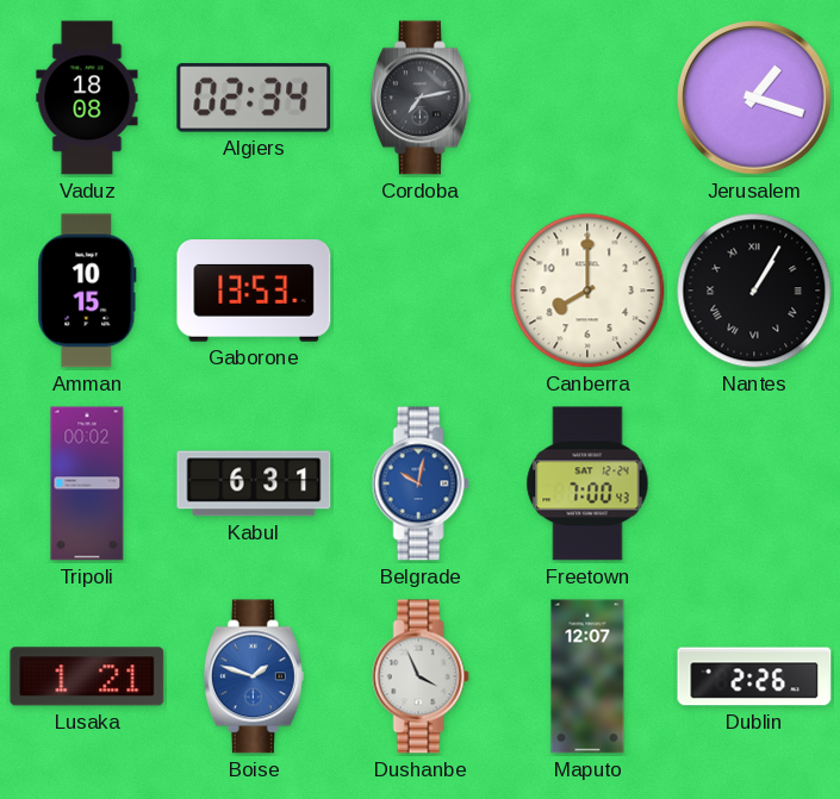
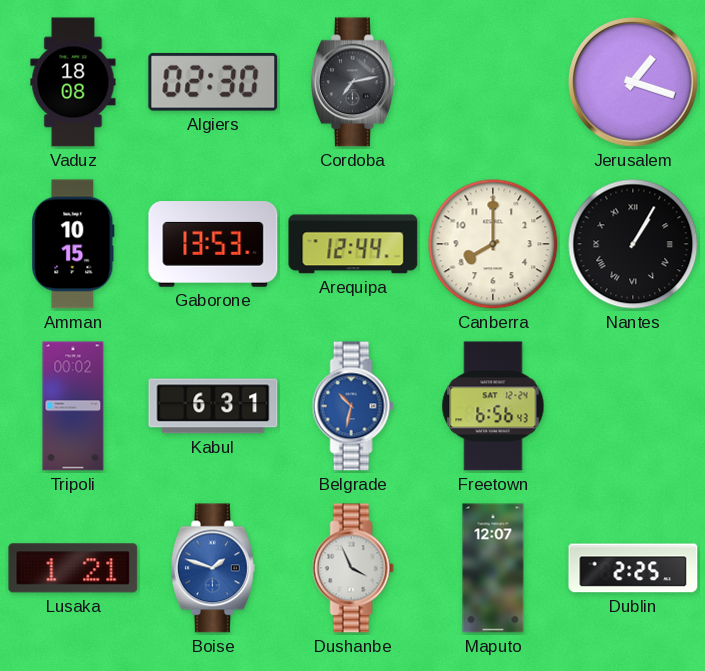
Algiers: 02:34 -> 02:30
Arequipa: none -> 12:44
Belgrade: 10:02 -> 10:32
Freetown: 7:00 -> 6:56
Dublin: 2:26 -> 2:25
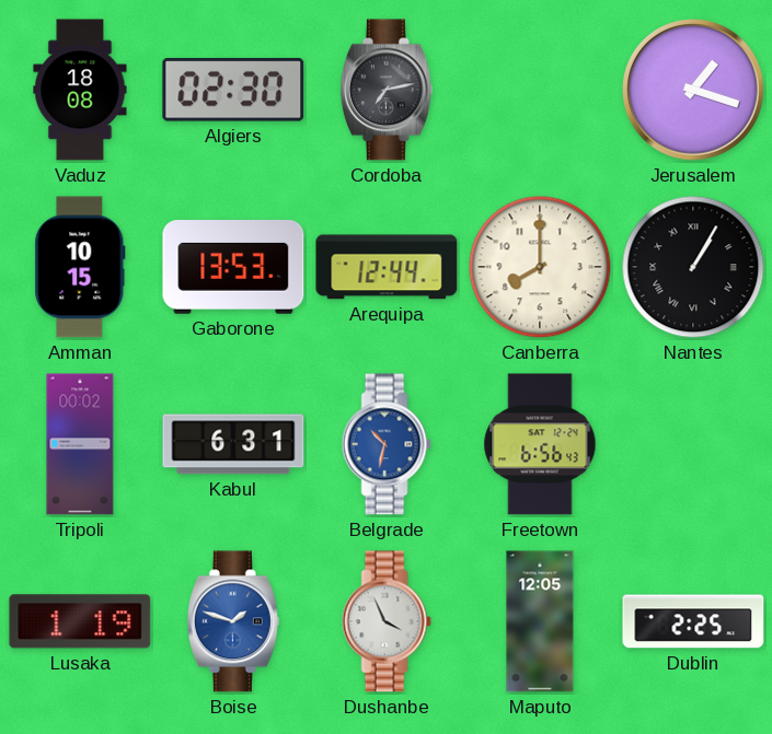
Lusaka: 1:21 -> 1:19
Maputo: 12:07 -> 12:05
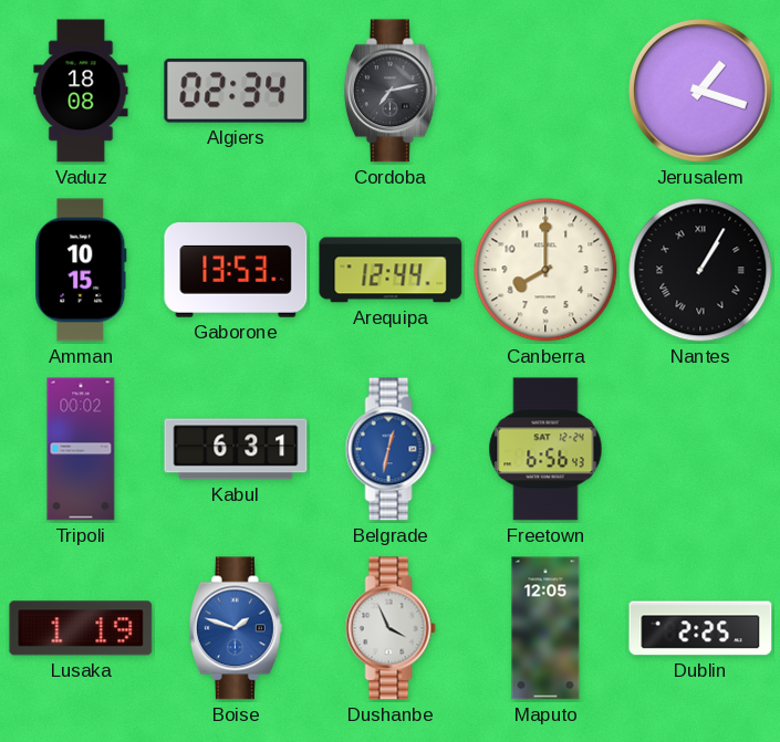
Algiers: 02:30 -> 02:34
Belgrade: 10:32 -> 12:32
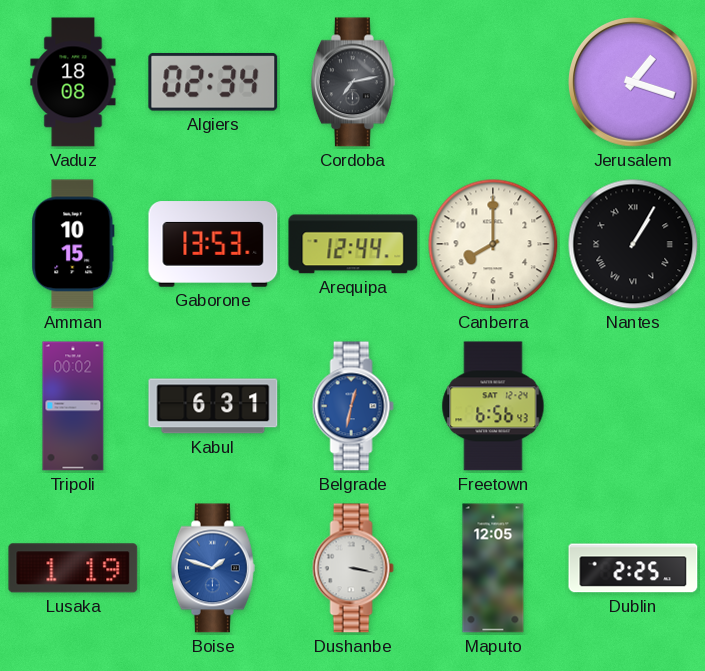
Dushanbe: 3:56 -> 3:17
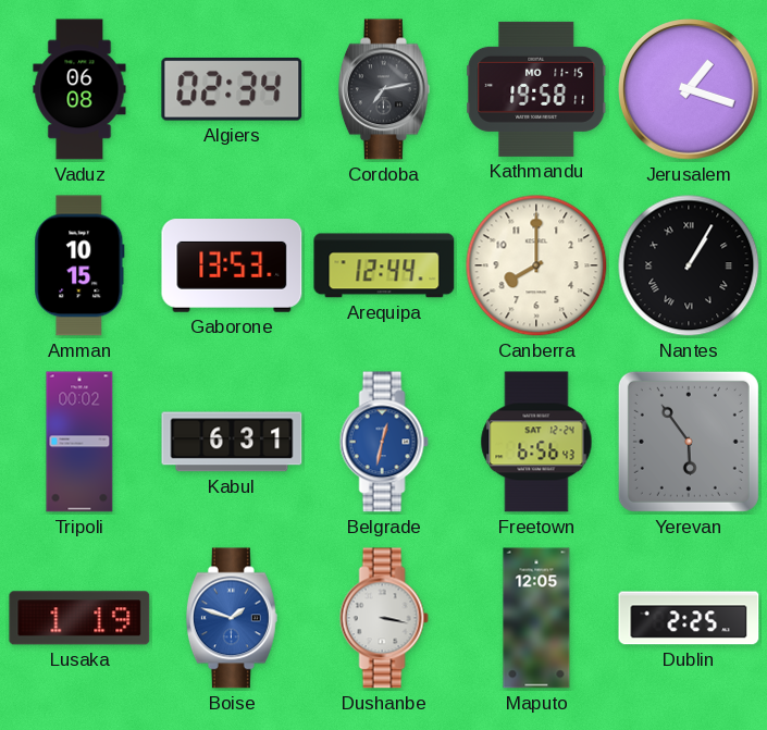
Vaduz: 18:08 -> 06:08
Kathmandu: none -> 19:58
Yerevan: none -> 5:54
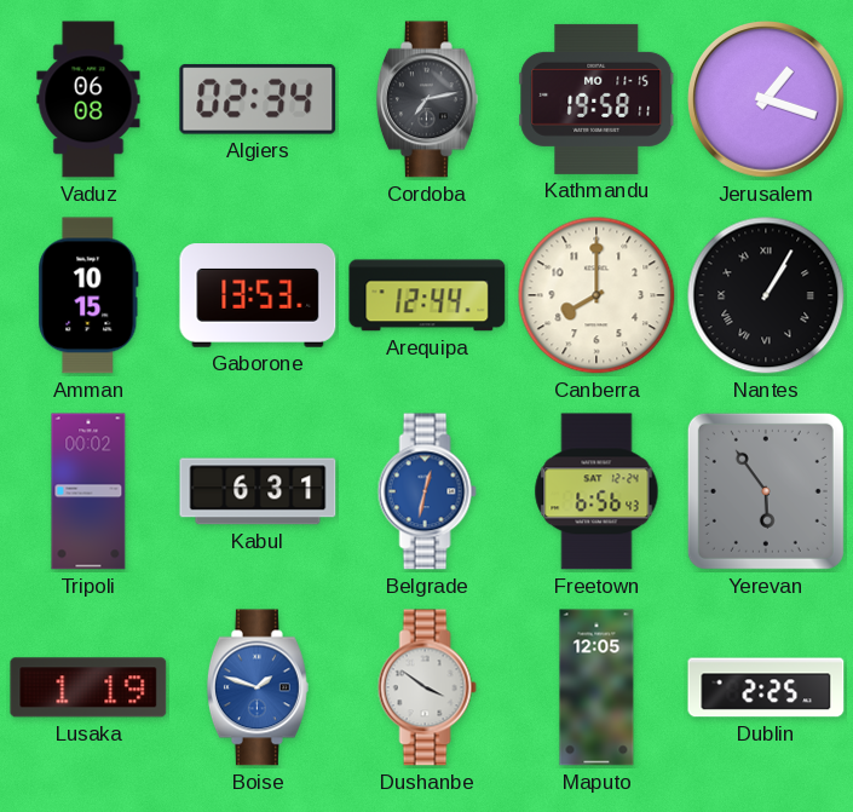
Dushanbe: 3:17 -> 3:51
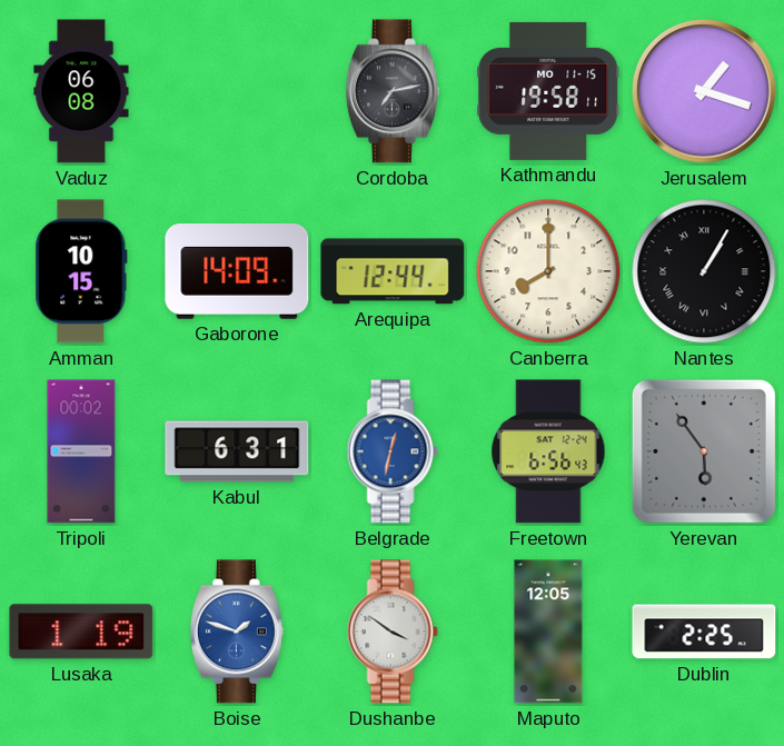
Algiers: 02:34 -> none
Gaborone: 13:53 -> 14:09
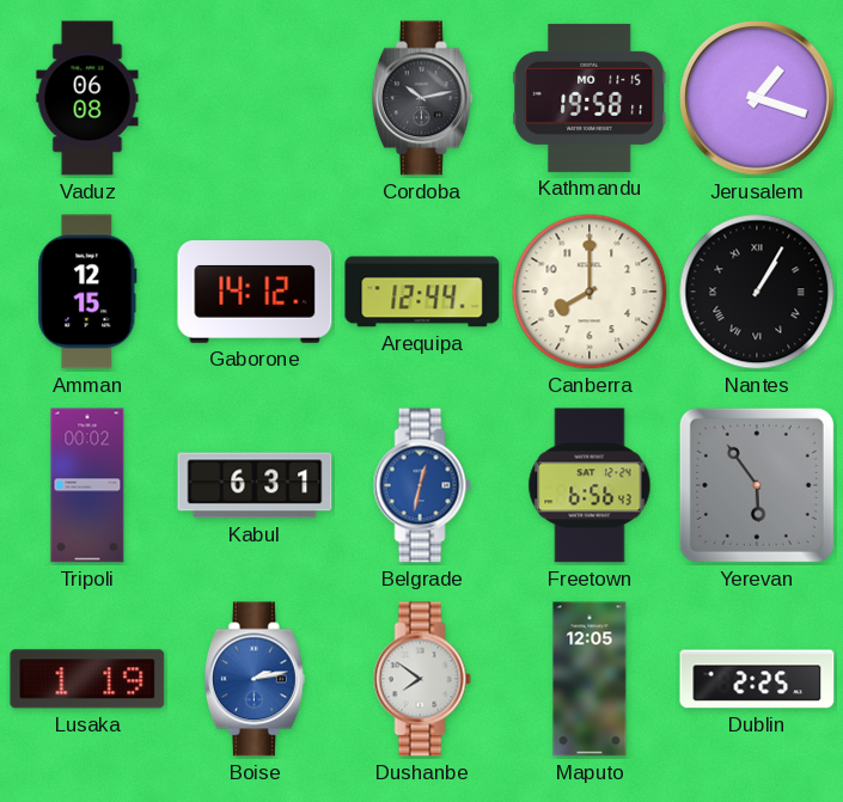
Cordoba: 7:13 -> 10:13
Amman: 10:15 -> 12:15
Gaborone: 14:09 -> 14:12
Boise: 1:48 -> 2:13
Dushanbe: 3:51 -> 7:51
